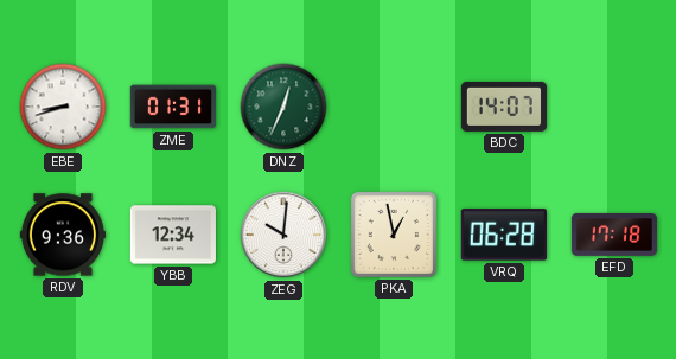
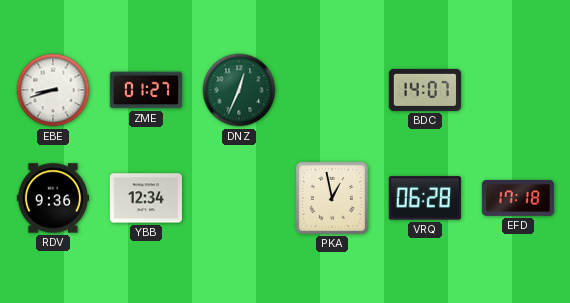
ZME: 01:31 -> 01:27
ZEG: 10:01 -> none
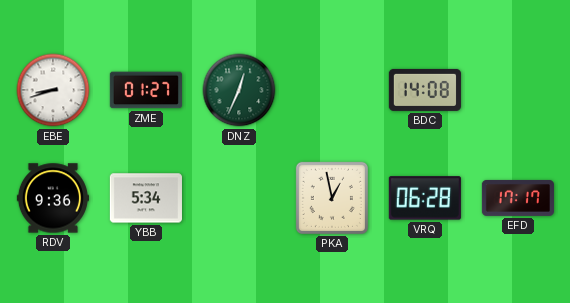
BDC: 14:07 -> 14:08
YBB: 12:34 -> 5:34
EFD: 17:18 -> 17:17
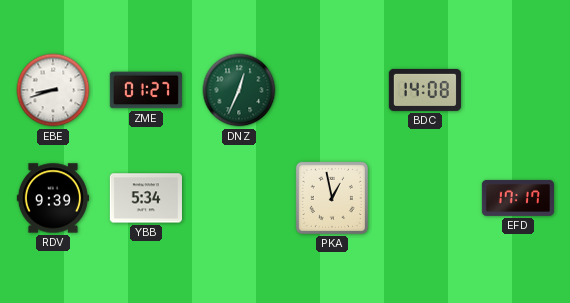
RDV: 9:36 -> 9:39
VRQ: 06:28 -> none
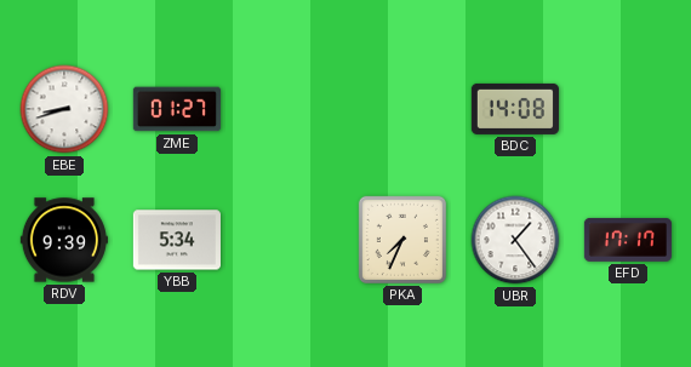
DNZ: 12:34 -> none
PKA: 12:58 -> 7:34
UBR: none -> 1:24
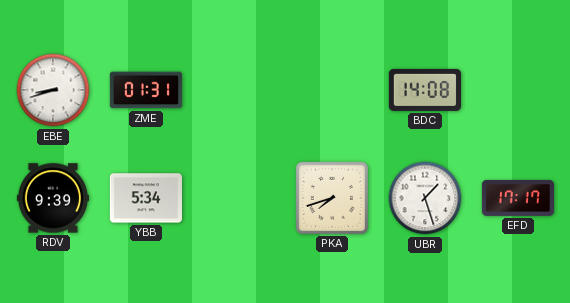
ZME: 01:27 -> 01:31
PKA: 7:34 -> 7:42
UBR: 1:24 -> 1:27
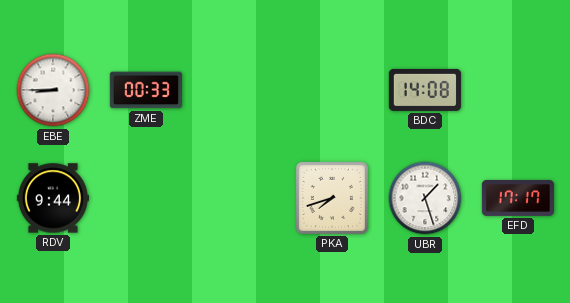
EBE: 8:42 -> 8:45
ZME: 01:31 -> 00:33
RDV: 9:39 -> 9:44
YBB: 5:34 -> none
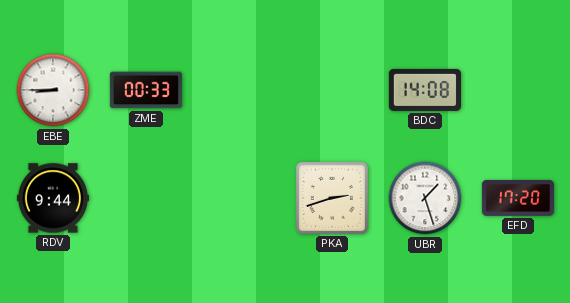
PKA: 7:42 -> 2:42
EFD: 17:17 -> 17:20
